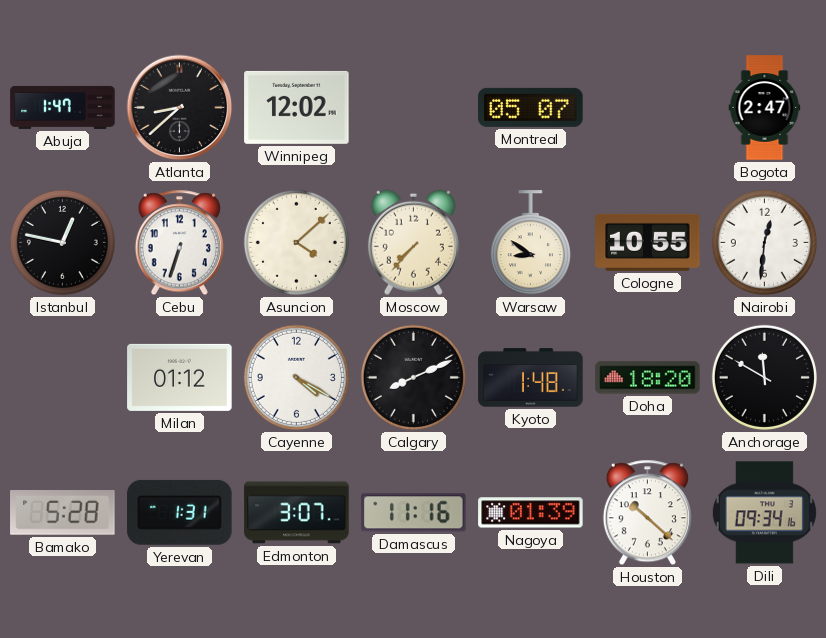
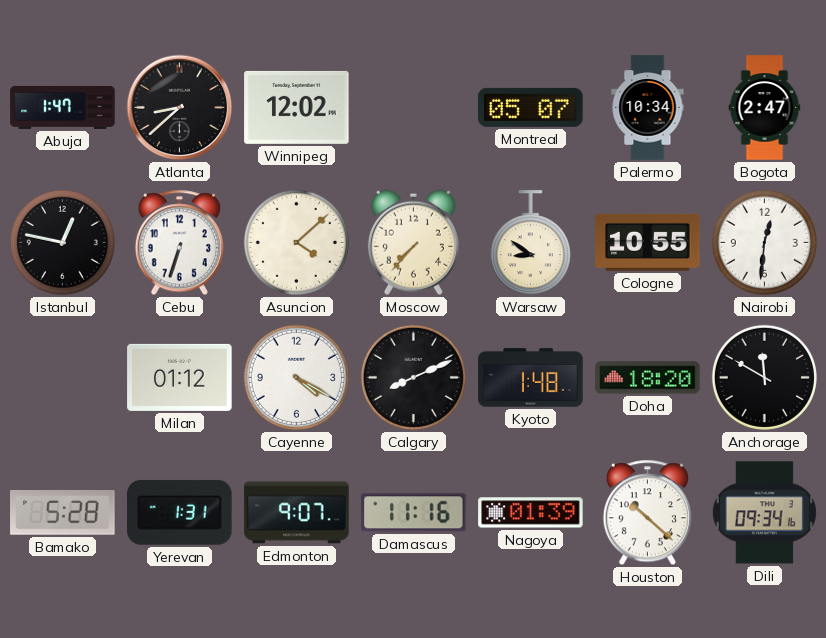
Palermo: none -> 10:34
Edmonton: 3:07 -> 9:07
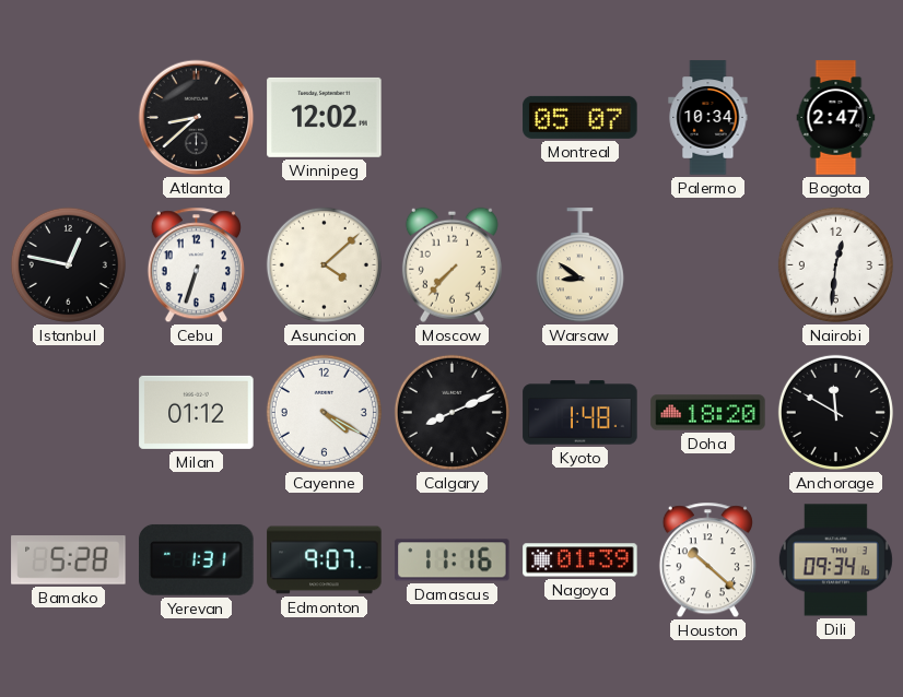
Abuja: 1:47 -> none
Cologne: 10:55 -> none
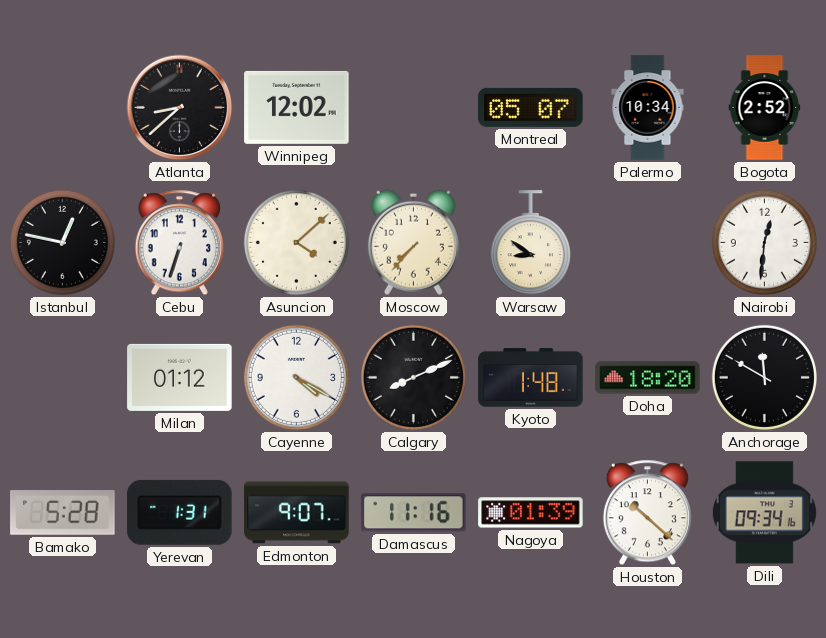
Bogota: 2:47 -> 2:52
